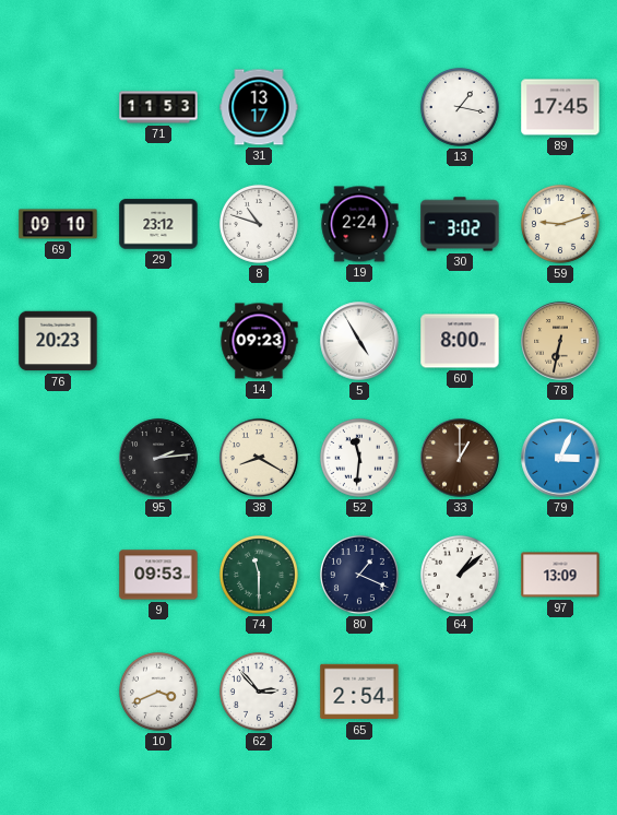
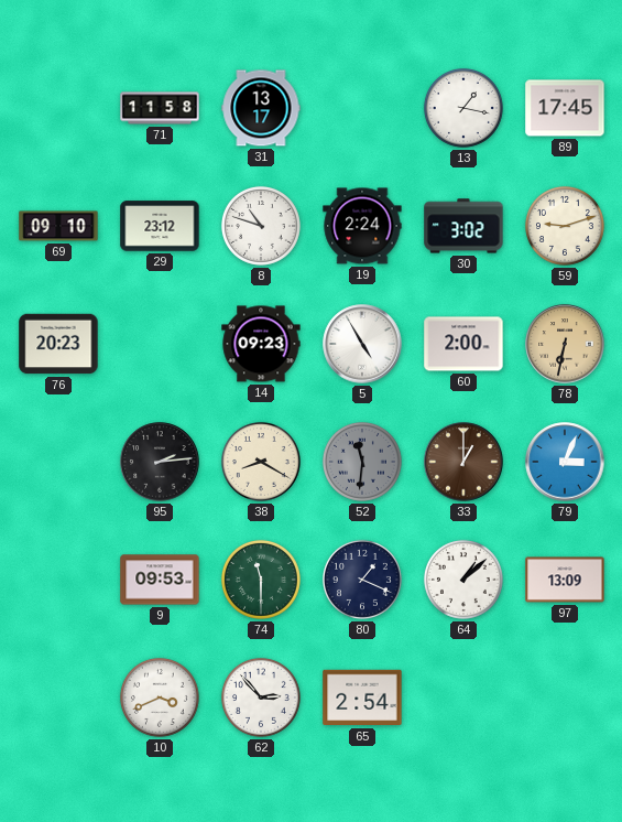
71: 11:53 -> 11:58
60: 8:00 -> 2:00
52 dial: white -> grey
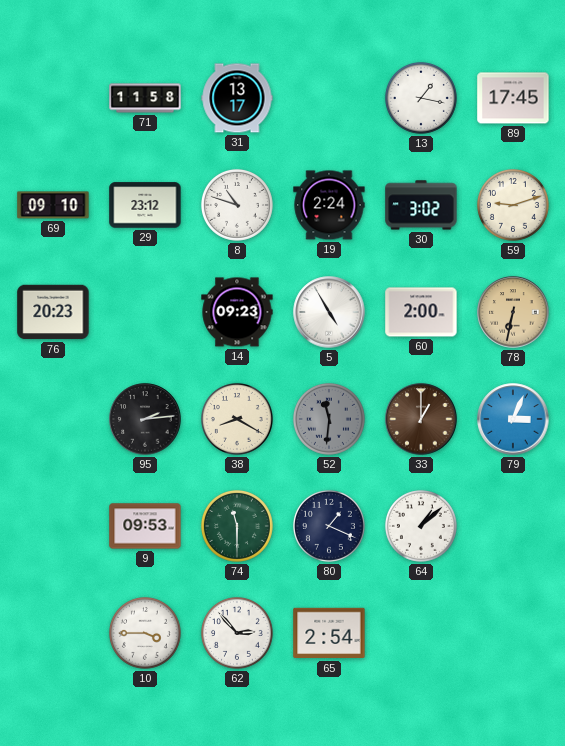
97: 13:09 -> none
10: 3:41 -> 3:45
